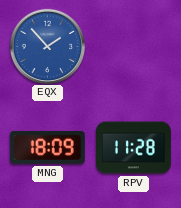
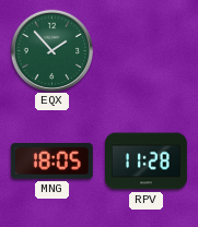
EQX dial: blue -> green
MNG: 18:09 -> 18:05
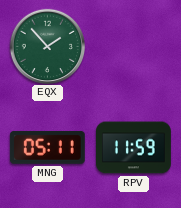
MNG: 18:05 -> 05:11
RPV: 11:28 -> 11:59
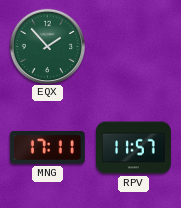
MNG: 05:11 -> 17:11
RPV: 11:59 -> 11:57
